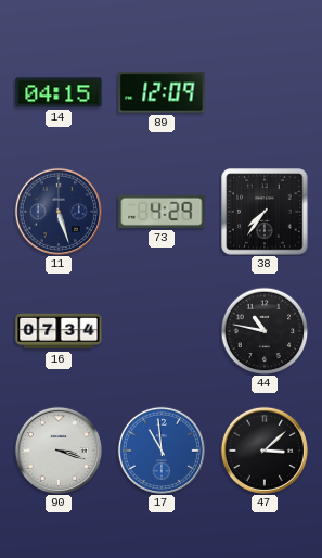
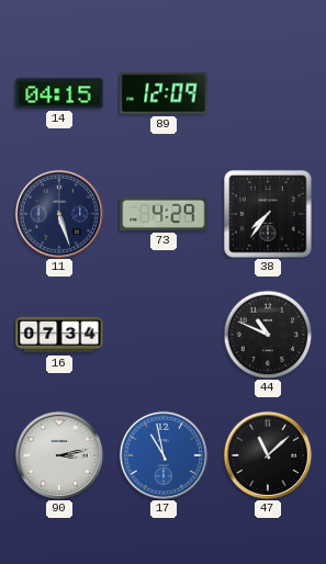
44: 10:47 -> 10:49
90: 3:18 -> 3:13
17: 10:59 -> 10:58
47: 3:08 -> 11:08
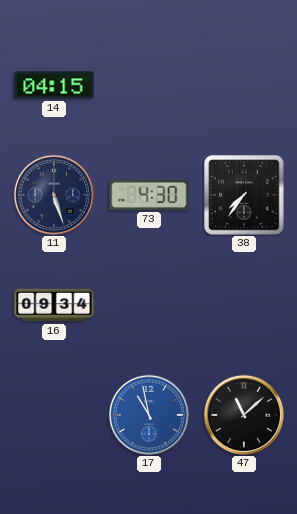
89: 12:09 -> none
73: 4:29 -> 4:30
16: 07:34 -> 09:34
44: 10:49 -> none
90: 3:13 -> none
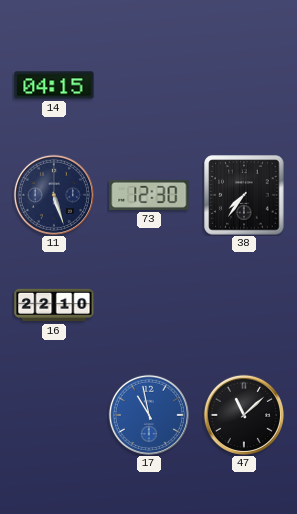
73: 4:30 -> 12:30
16: 09:34 -> 22:10
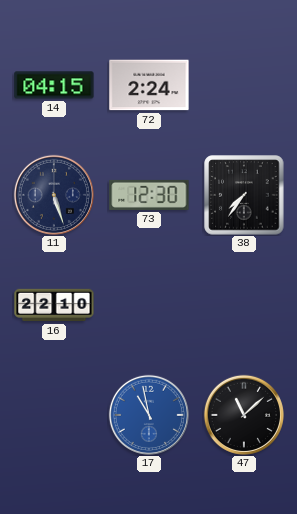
72: none -> 2:24
